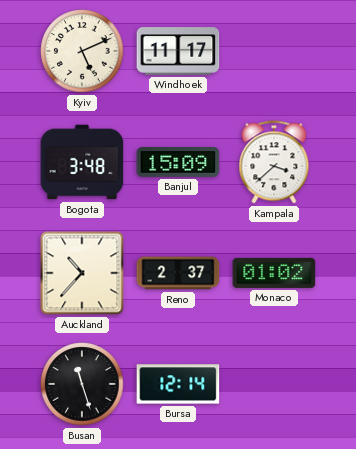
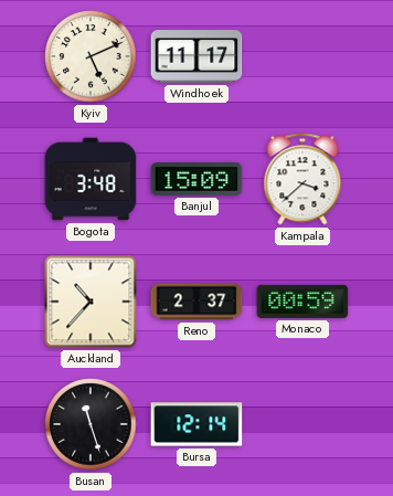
Monaco: 01:02 -> 00:59
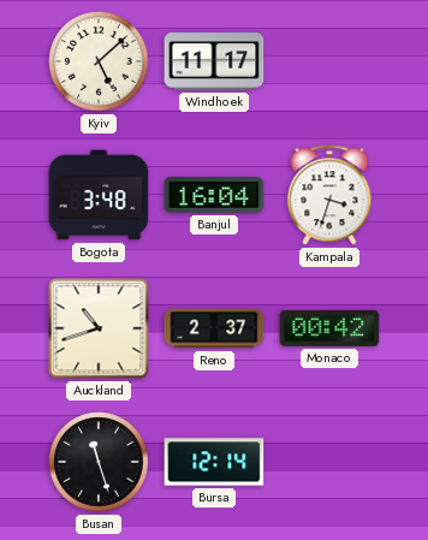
Kyiv: 5:11 -> 5:08
Banjul: 15:09 -> 16:04
Kampala: 3:38 -> 3:33
Auckland: 10:37 -> 10:42
Monaco: 00:59 -> 00:42
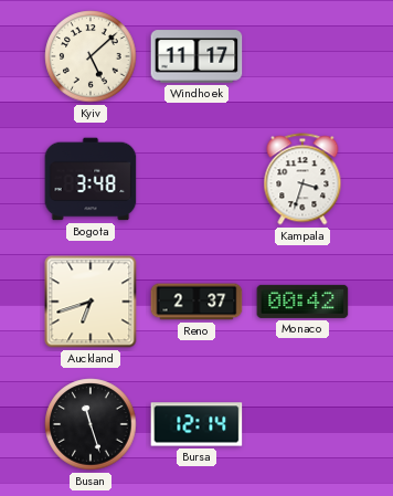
Banjul: 16:04 -> none
Auckland: 10:42 -> 6:42
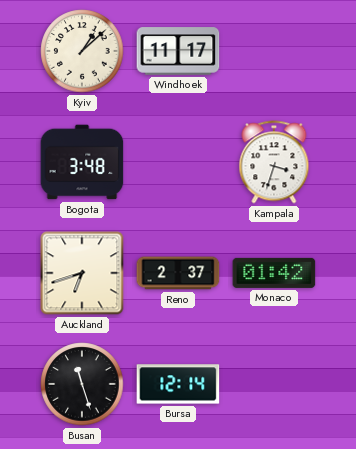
Kyiv: 5:08 -> 1:08
Monaco: 00:42 -> 01:42
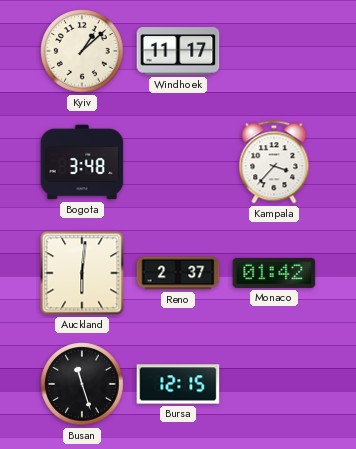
Kampala: 3:33 -> 3:37
Auckland: 6:42 -> 6:01
Bursa: 12:14 -> 12:15
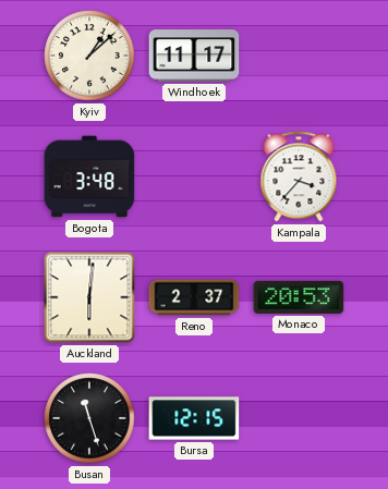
Monaco: 01:42 -> 20:53
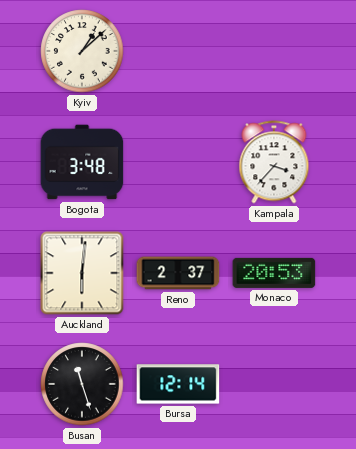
Windhoek: 11:17 -> none
Bursa: 12:15 -> 12:14
